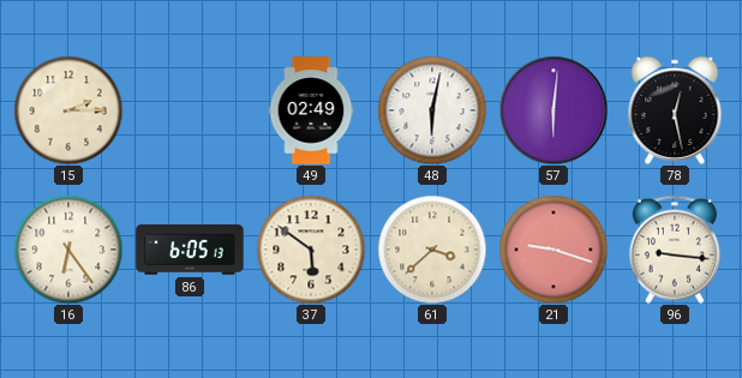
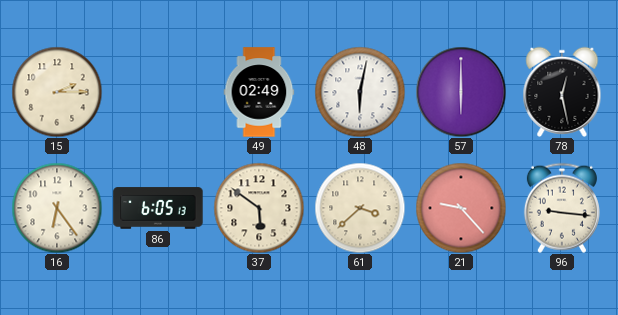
57: 6:01 -> 6:00
21: 9:18 -> 9:23
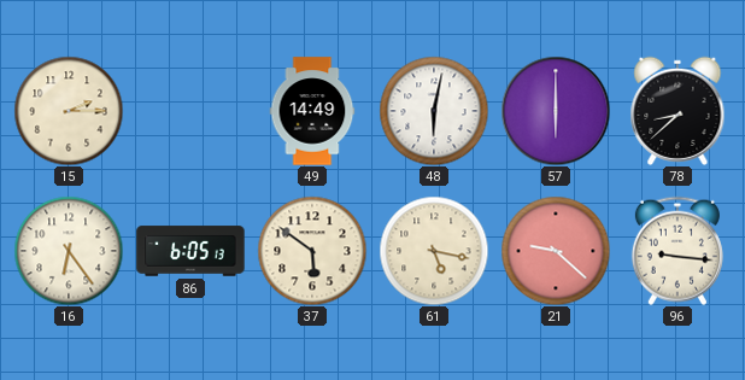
49: 02:49 -> 14:49
78: 12:28 -> 8:38
61: 3:38 -> 5:17
21: 9:23 -> 9:22
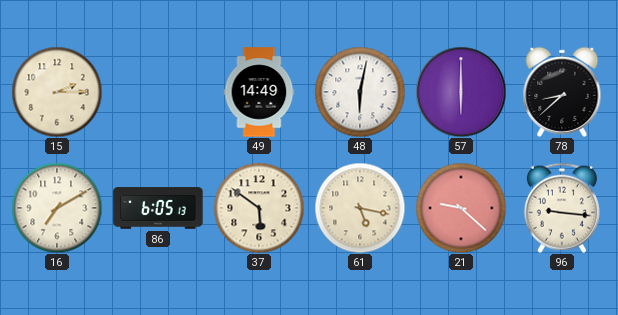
16: 6:24 -> 7:10
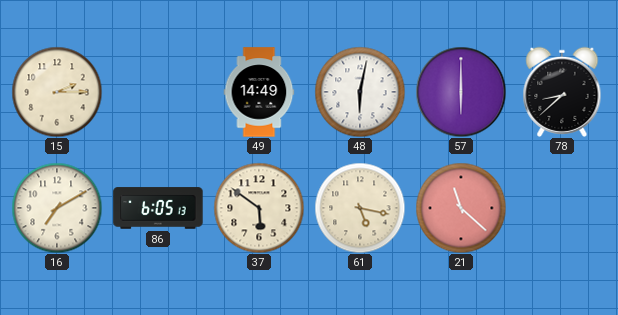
21: 9:22 -> 11:22
96: 9:16 -> none
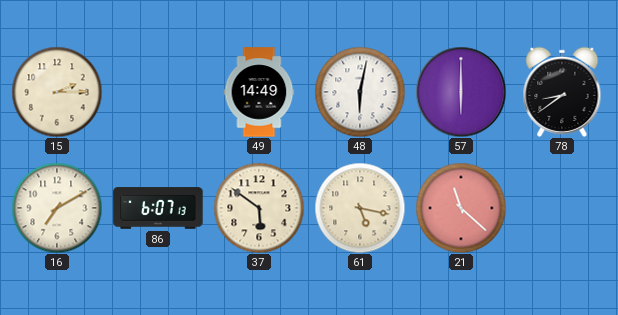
78: 8:38 -> 8:39
86: 6:05 -> 6:07
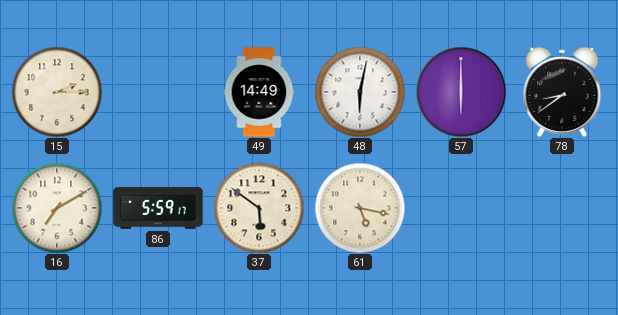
86: 6:07 -> 5:59
21: 11:22 -> none
